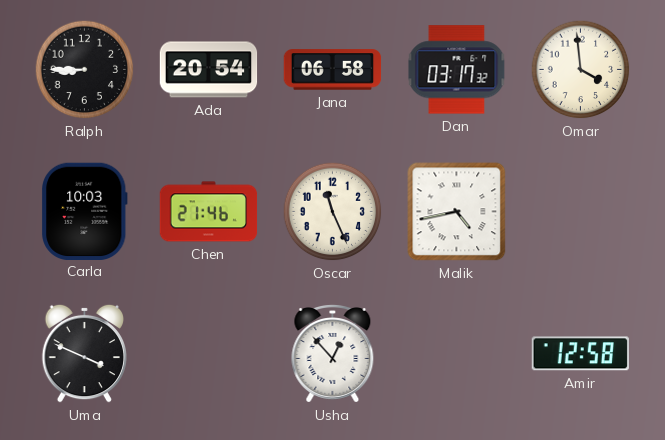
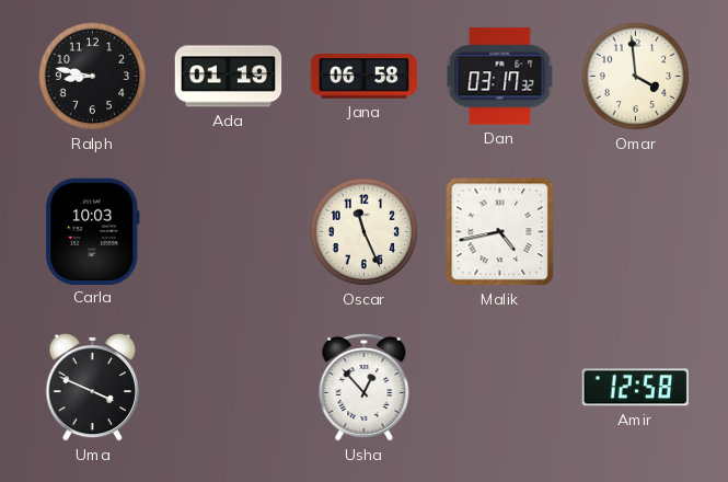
Ralph: 8:45 -> 8:47
Ada: 20:54 -> 01:19
Chen: 21:46 -> none
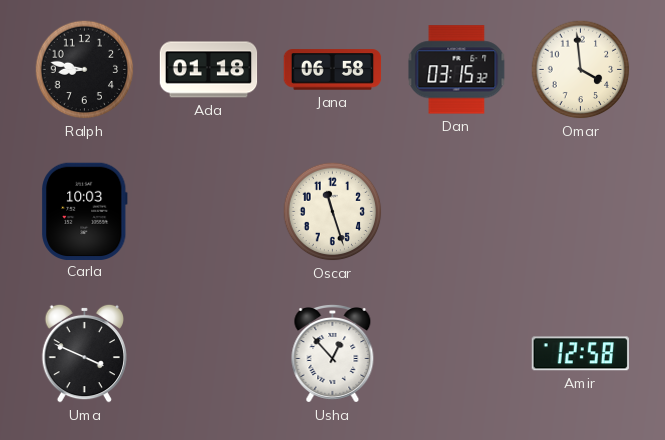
Ada: 01:19 -> 01:18
Dan: 03:17 -> 03:15
Oscar: 11:26 -> 11:27
Malik: 4:43 -> none
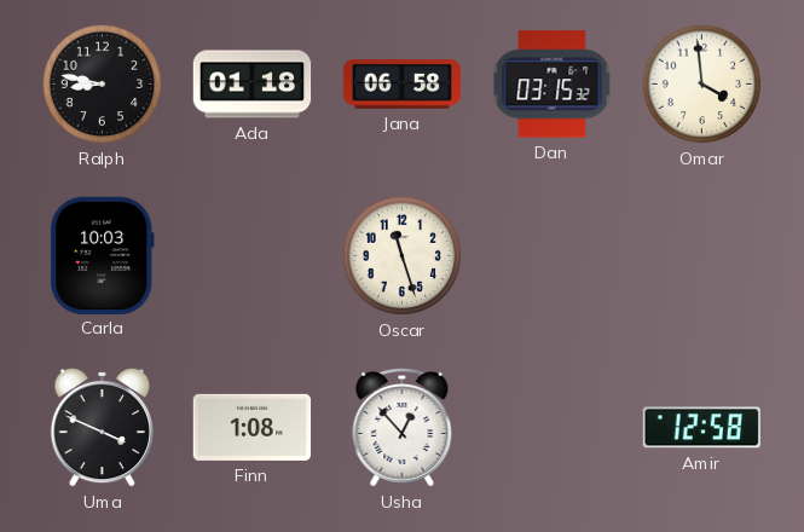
Finn: none -> 1:08
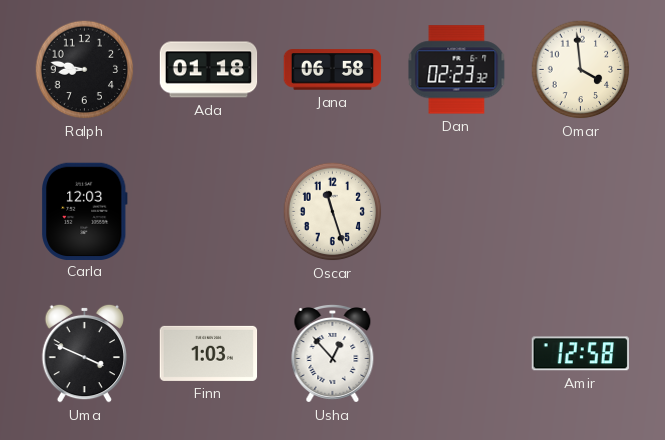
Dan: 03:15 -> 02:23
Carla: 10:03 -> 12:03
Finn: 1:08 -> 1:03
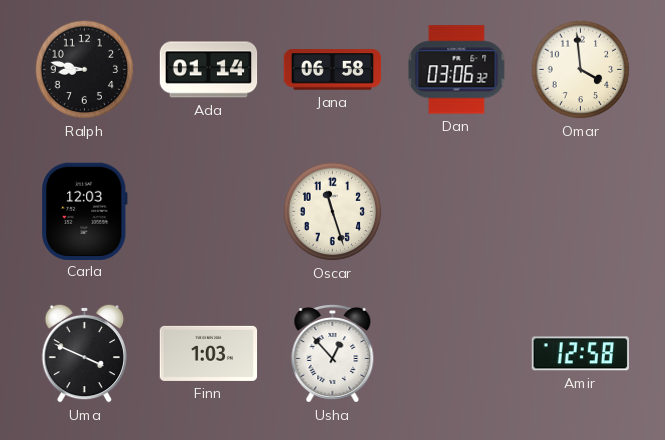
Ada: 01:18 -> 01:14
Dan: 02:23 -> 03:06
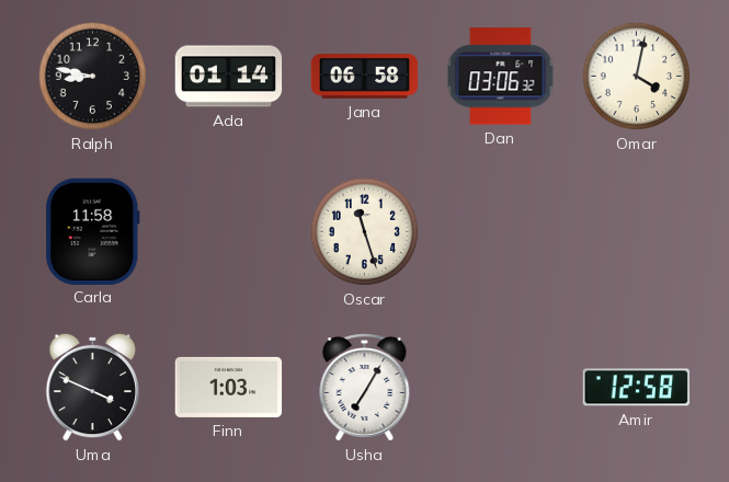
Omar: 3:59 -> 4:02
Carla: 12:03 -> 11:58
Usha: 12:53 -> 7:05
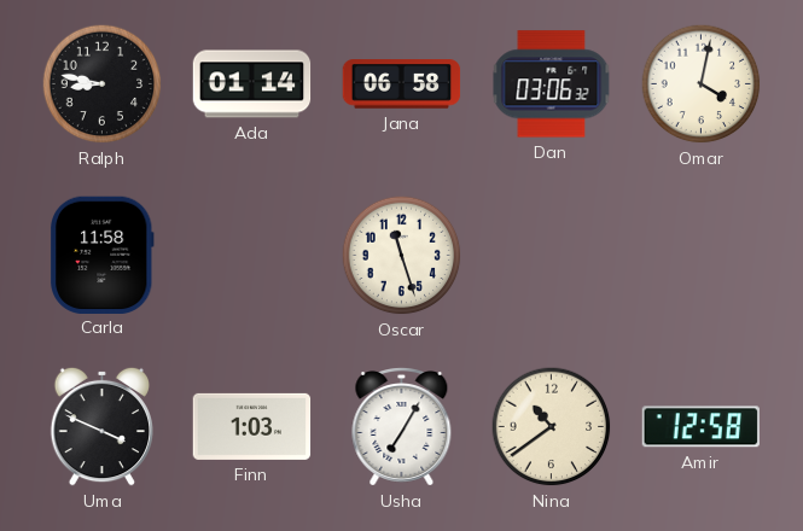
Nina: none -> 10:39
